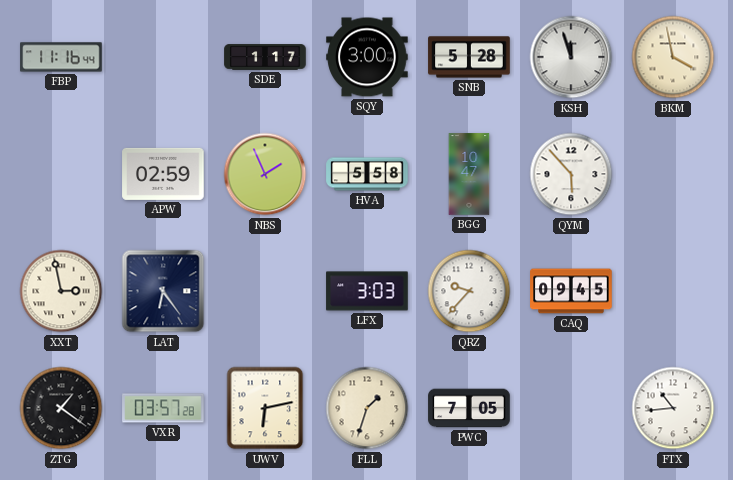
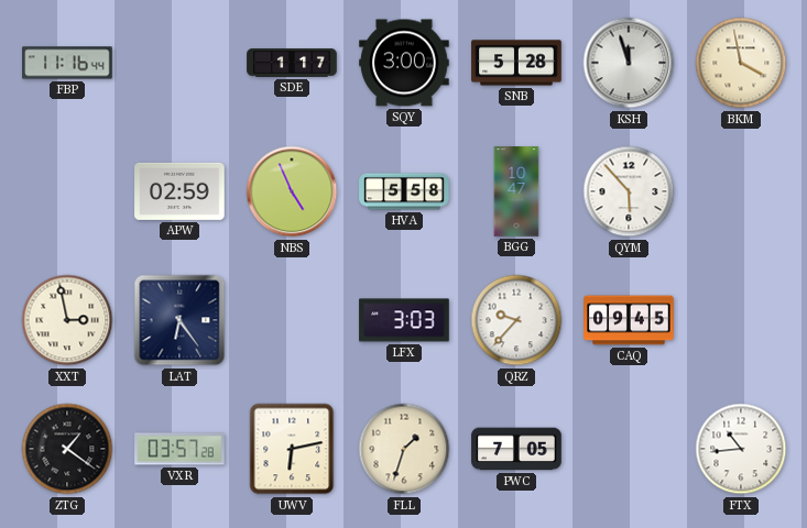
NBS: 1:56 -> 4:56
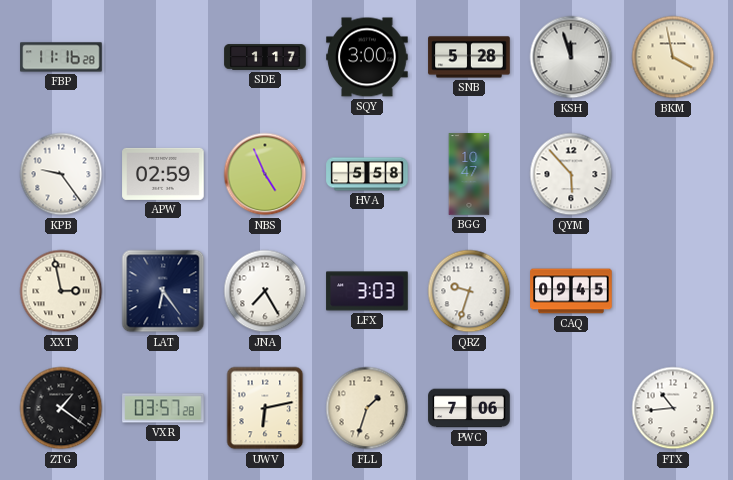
FBP: 11:16:44 -> 11:16:28
KPB: none -> 9:24
JNA: none -> 7:25
QRZ: 9:37 -> 9:33
PWC: 7:05 -> 7:06
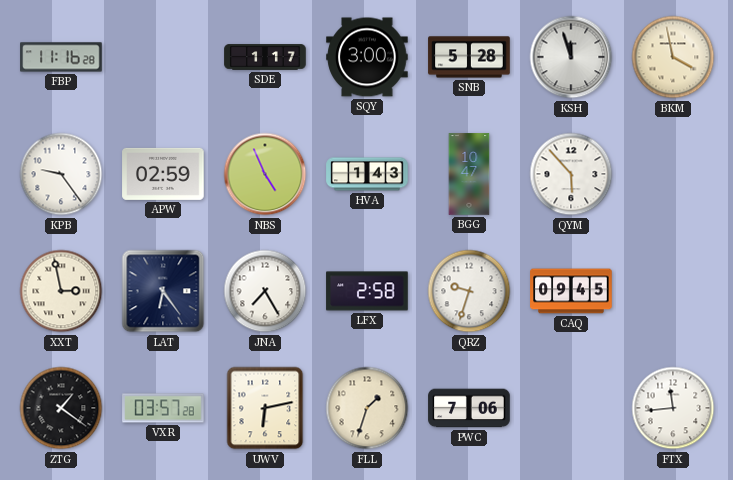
HVA: 5:58 -> 1:43
LFX: 3:03 -> 2:58
FTX: 10:44 -> 11:44
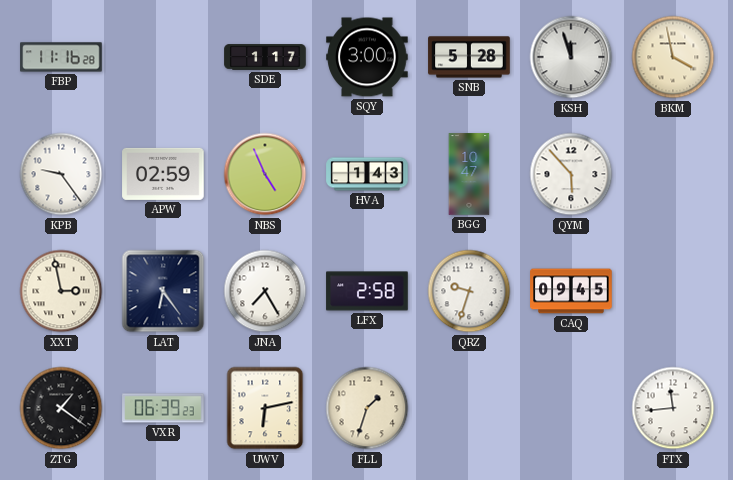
VXR: 03:57 -> 06:39
PWC: 7:06 -> none
